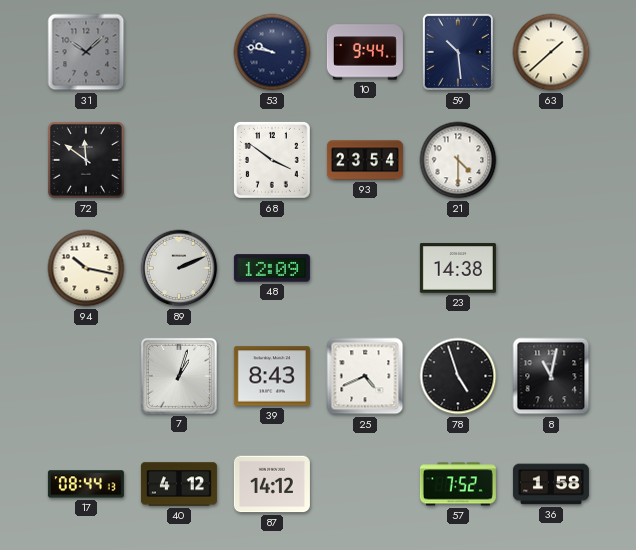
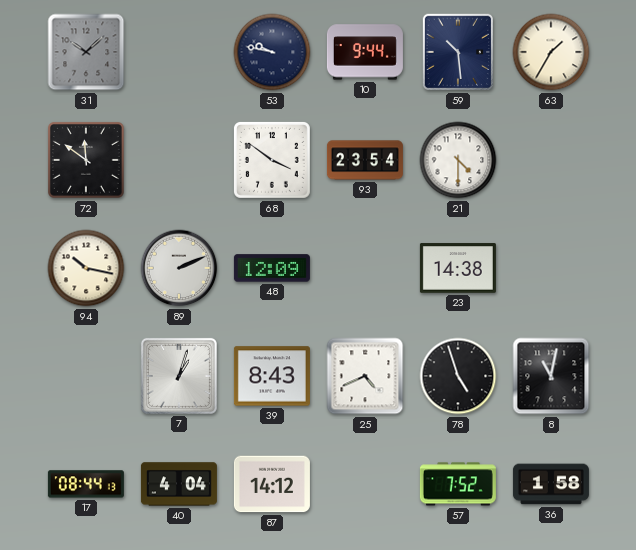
63: 1:38 -> 1:35
40: 4:12 -> 4:04
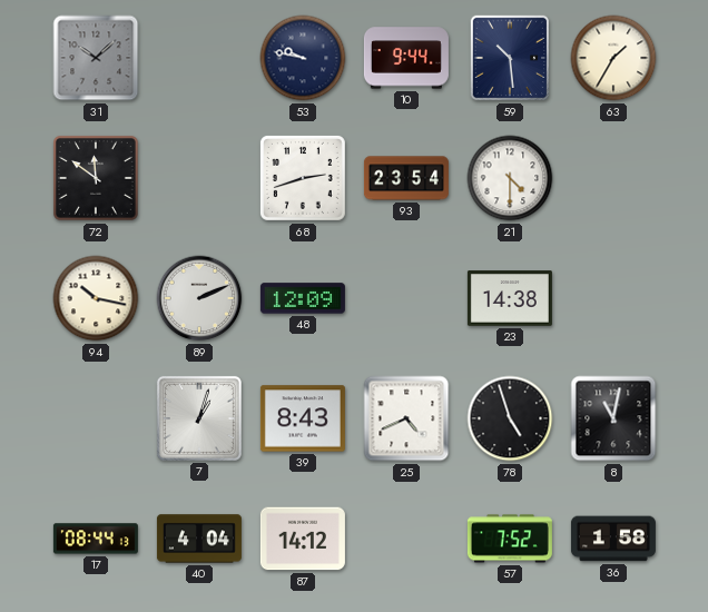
68: 3:51 -> 2:42
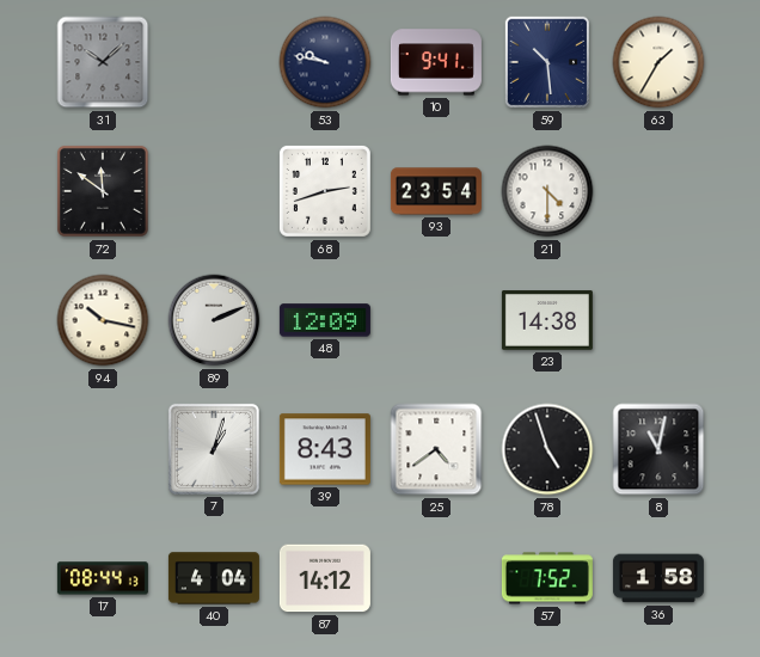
10: 9:44 -> 9:41
25: 4:41 -> 4:39
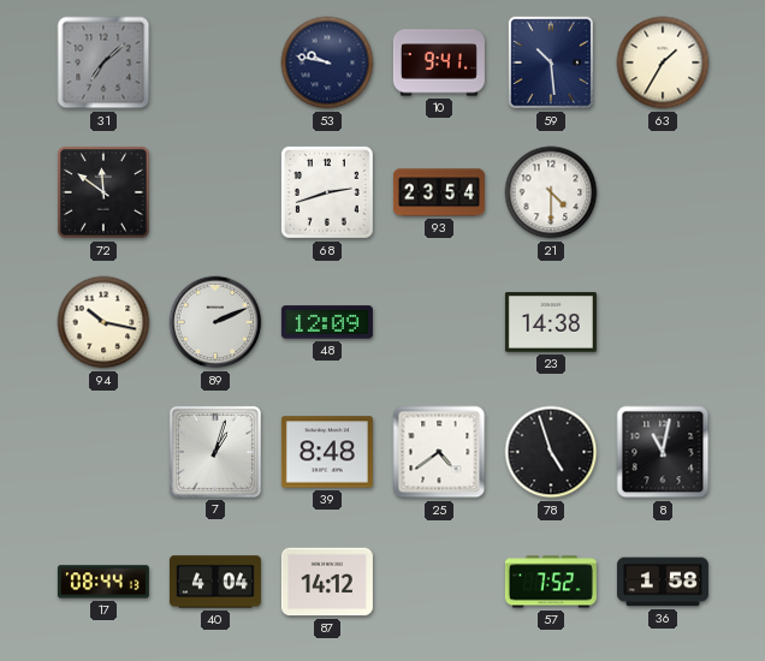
31: 10:08 -> 7:08
39: 8:43 -> 8:48
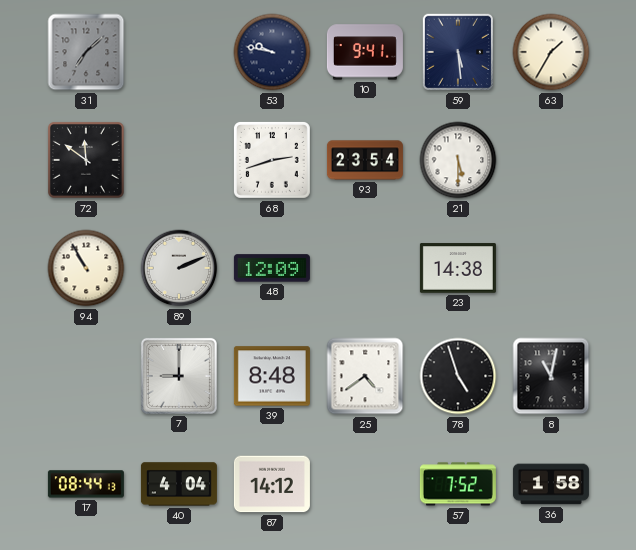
59: 10:29 -> 5:29
21: 4:30 -> 5:30
94: 10:17 -> 10:55
7: 1:03 -> 9:00
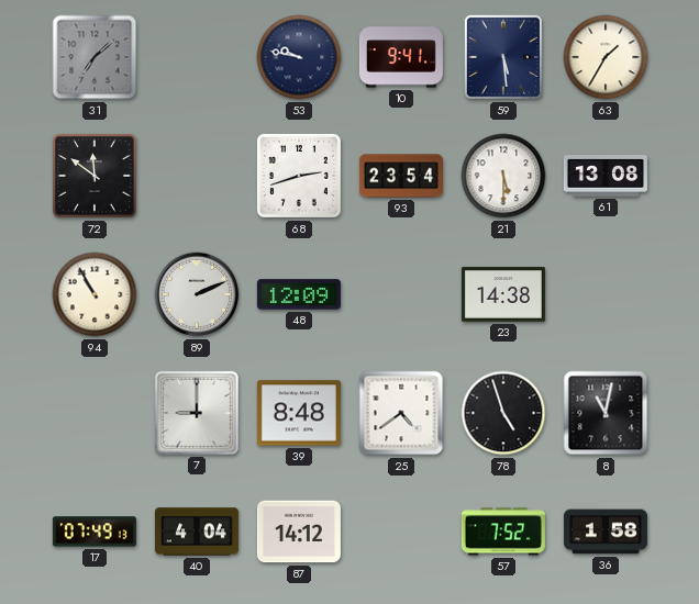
61: none -> 13:08
17: 08:44 -> 07:49
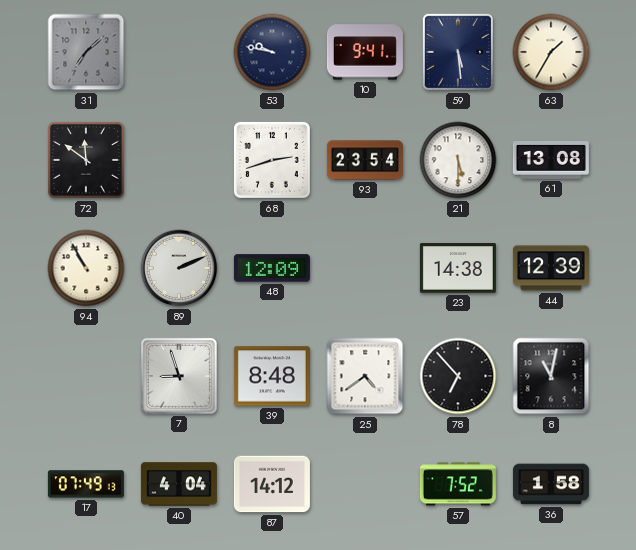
44: none -> 12:39
7: 9:00 -> 8:57
78: 4:57 -> 6:53
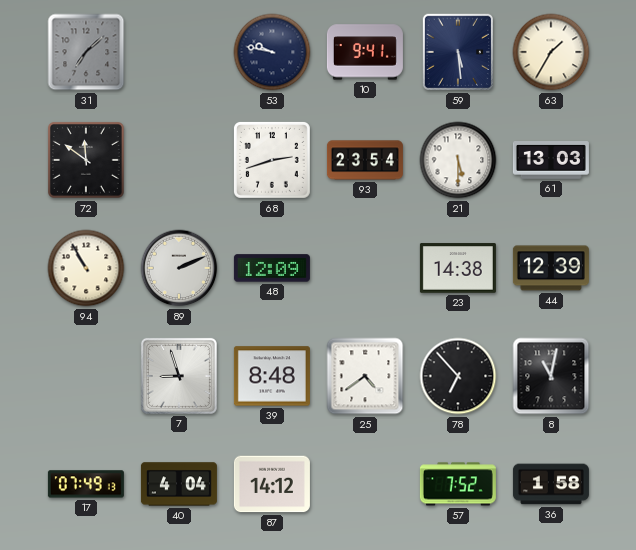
61: 13:08 -> 13:03
